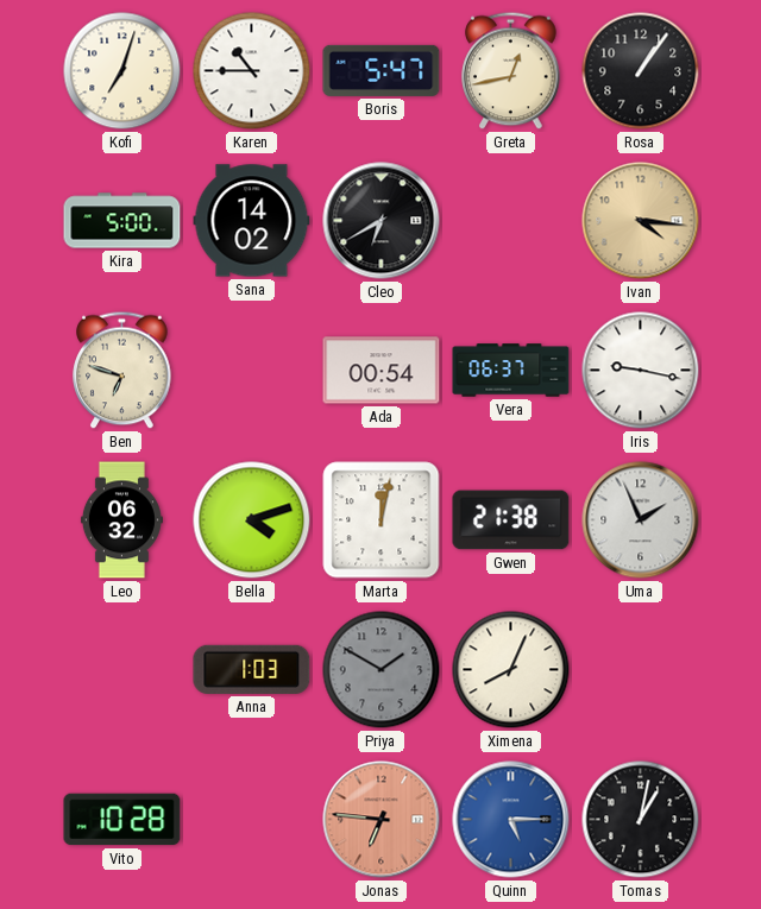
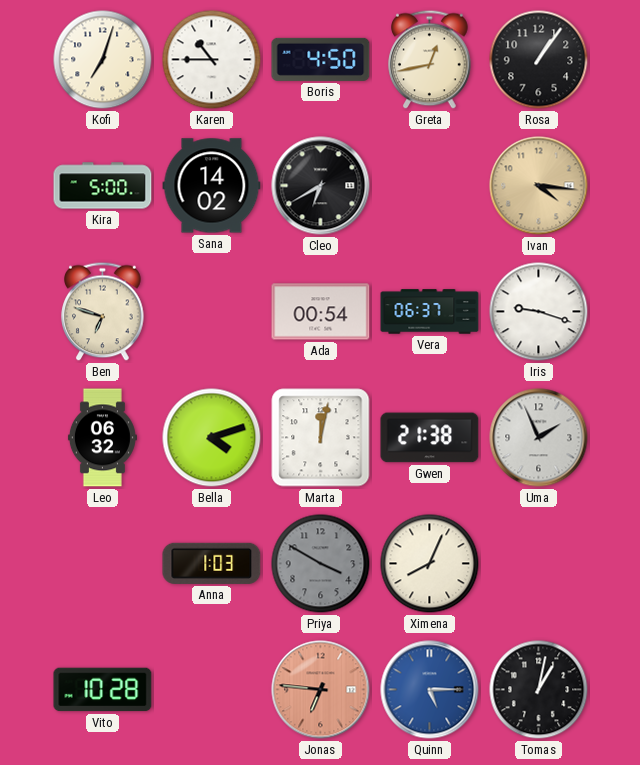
Boris: 5:47 -> 4:50
Iris: 9:17 -> 9:18
Priya: 1:50 -> 3:50
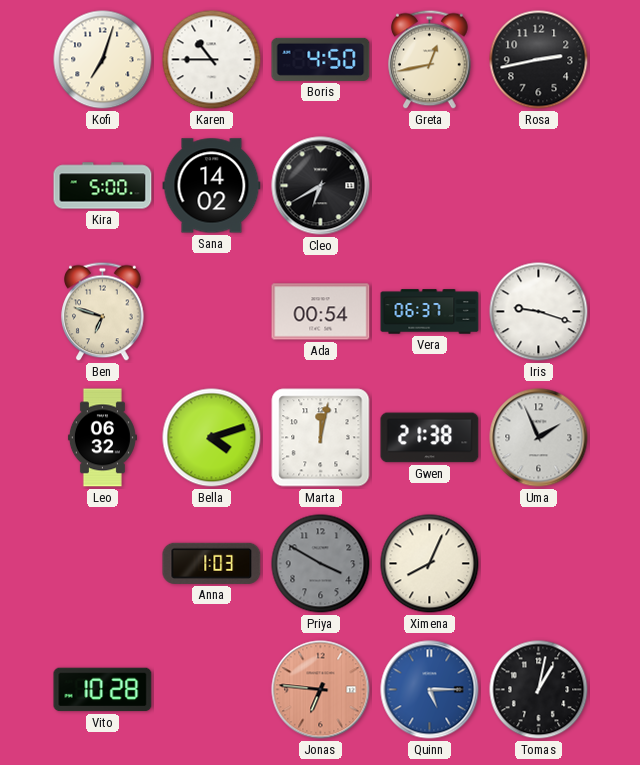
Rosa: 1:06 -> 2:43
Ivan: 4:16 -> none
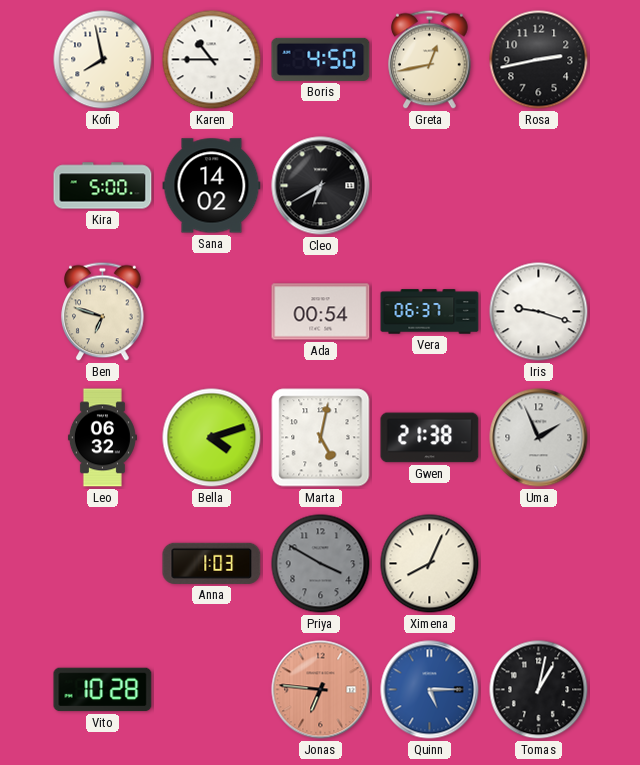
Kofi: 7:03 -> 7:58
Marta: 12:02 -> 5:02
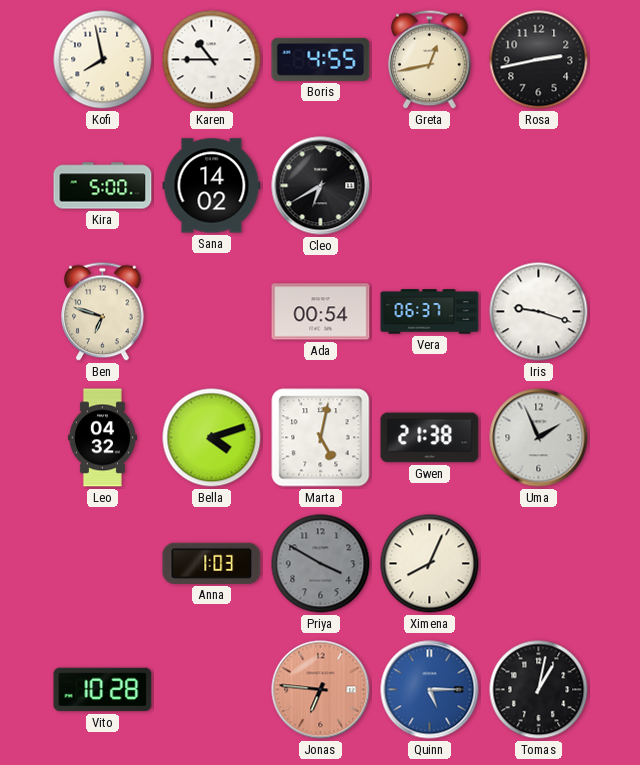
Boris: 4:50 -> 4:55
Leo: 06:32 -> 04:32
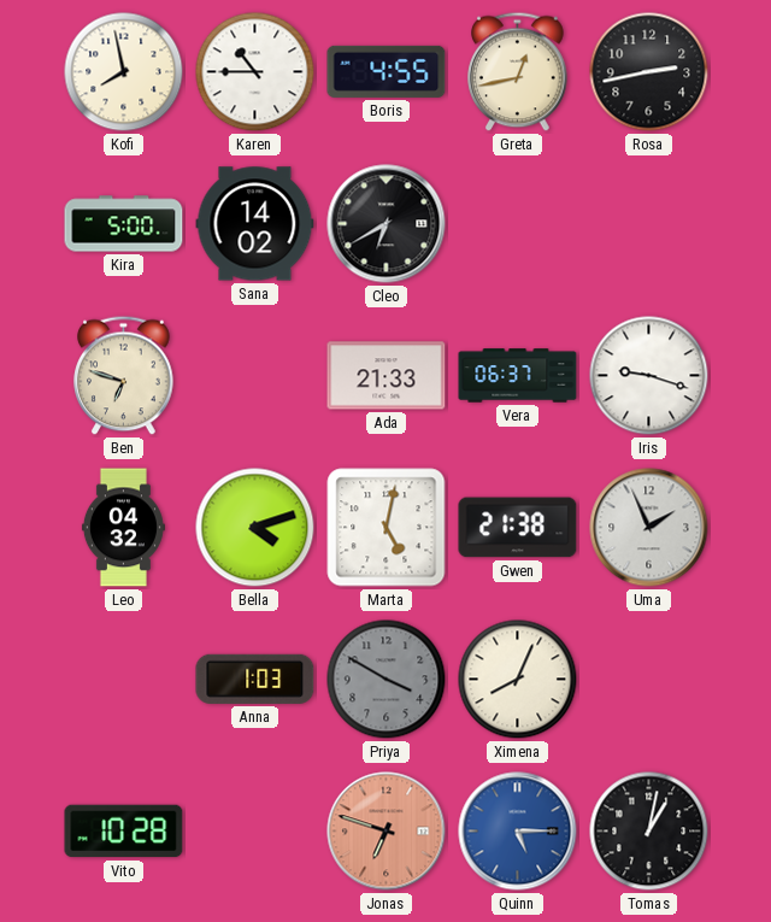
Ada: 00:54 -> 21:33
Jonas: 6:46 -> 6:48
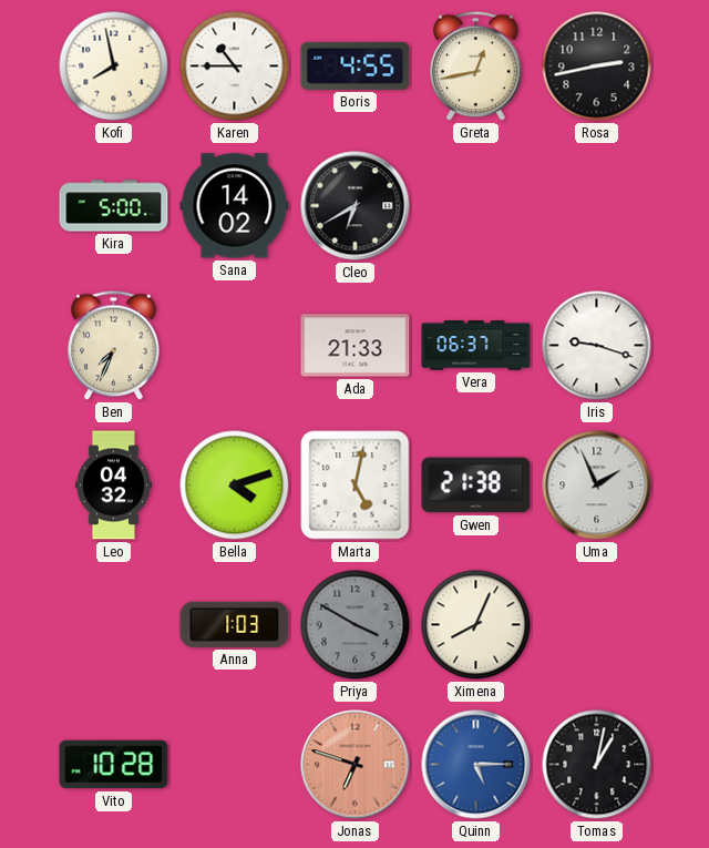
Ben: 6:48 -> 7:34
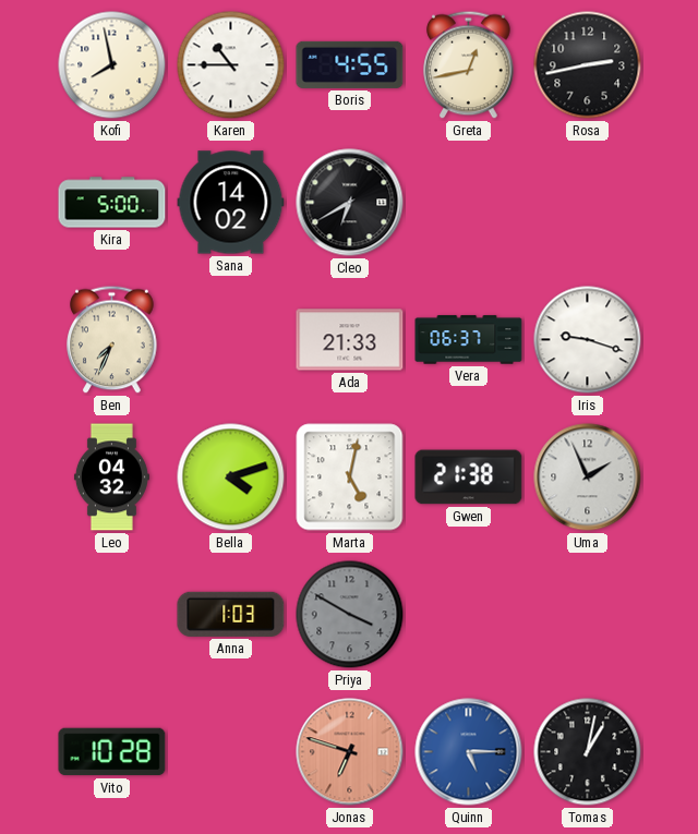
Ximena: 8:04 -> none
